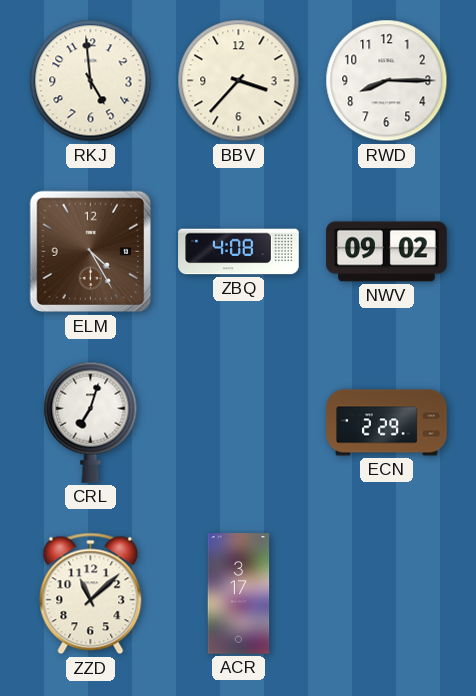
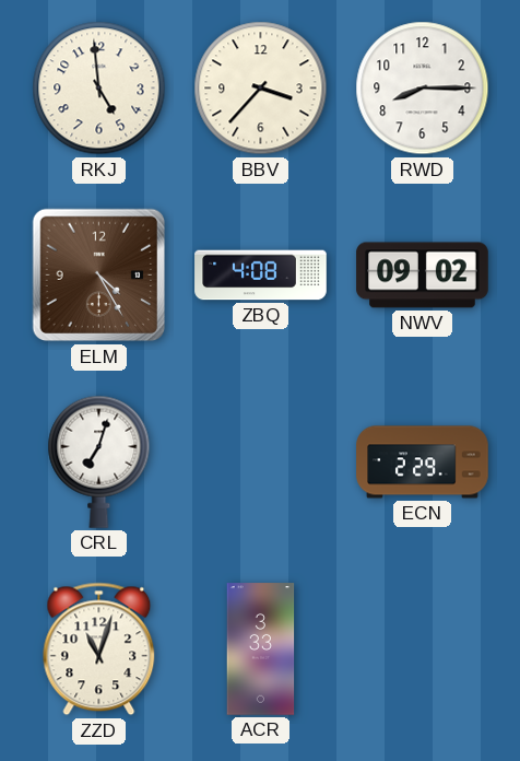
ZZD: 11:08 -> 11:03
ACR: 3:17 -> 3:33
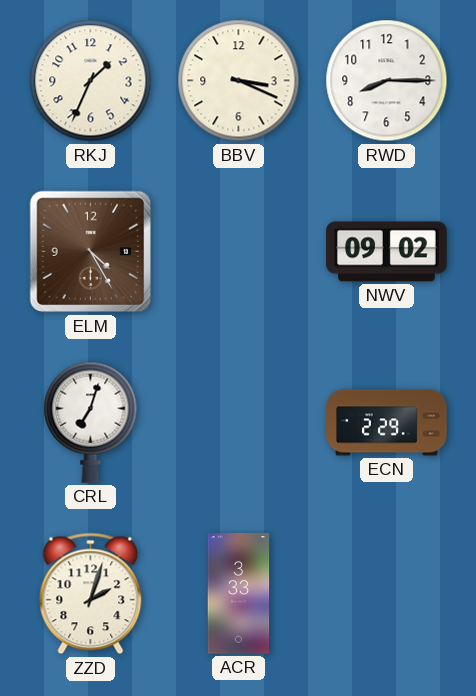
RKJ: 4:59 -> 1:34
BBV: 3:37 -> 3:19
ZBQ: 4:08 -> none
ZZD: 11:03 -> 2:03
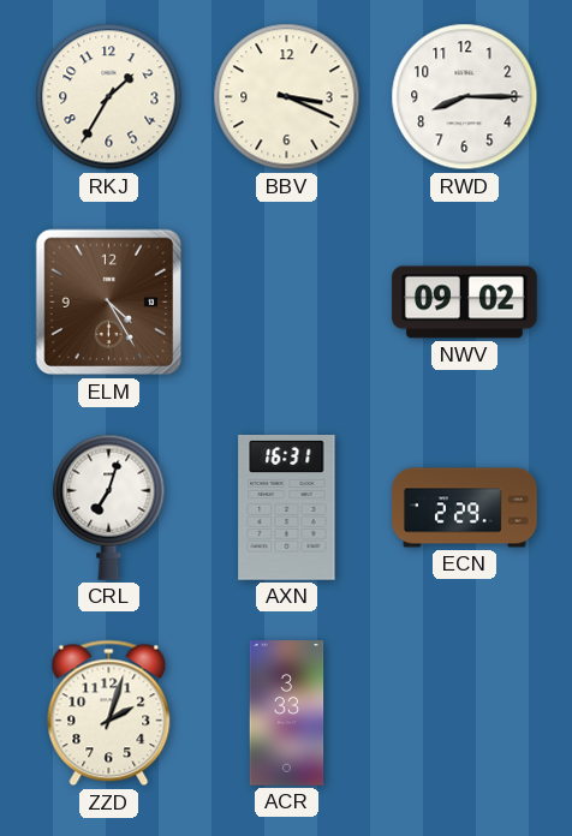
RKJ: 1:34 -> 1:35
AXN: none -> 16:31
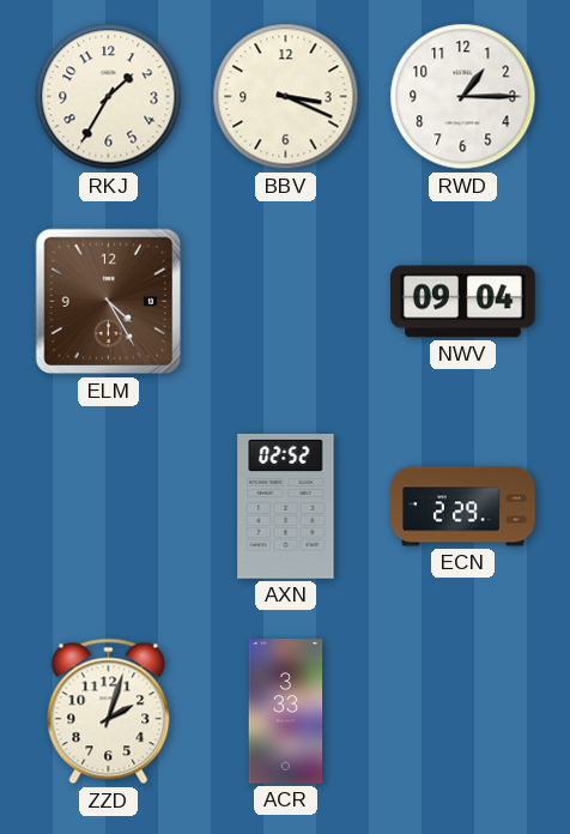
RWD: 8:15 -> 1:15
NWV: 09:02 -> 09:04
CRL: 7:03 -> none
AXN: 16:31 -> 02:52
